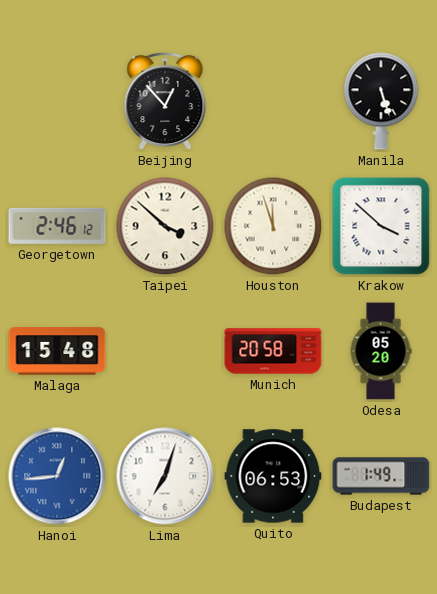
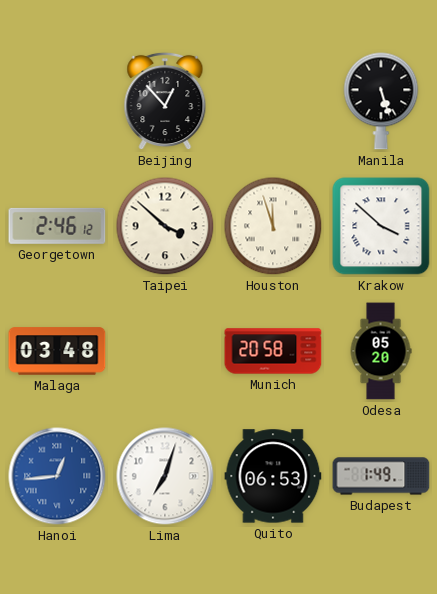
Malaga: 15:48 -> 03:48
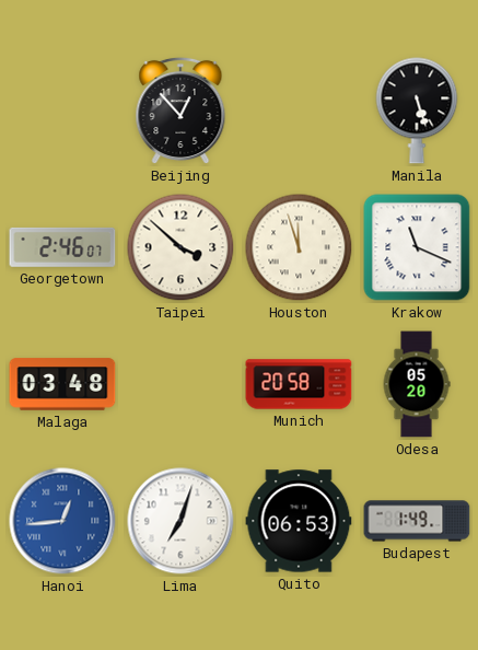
Georgetown: 2:46:12 -> 2:46:07
Krakow: 3:52 -> 11:19
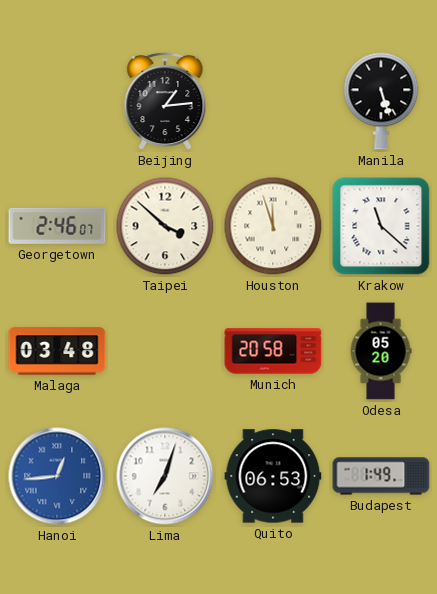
Beijing: 12:53 -> 1:14
Krakow: 11:19 -> 11:22
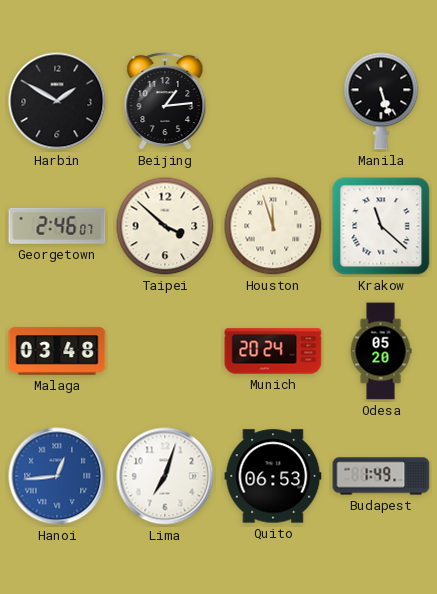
Harbin: none -> 1:50
Munich: 20:58 -> 20:24
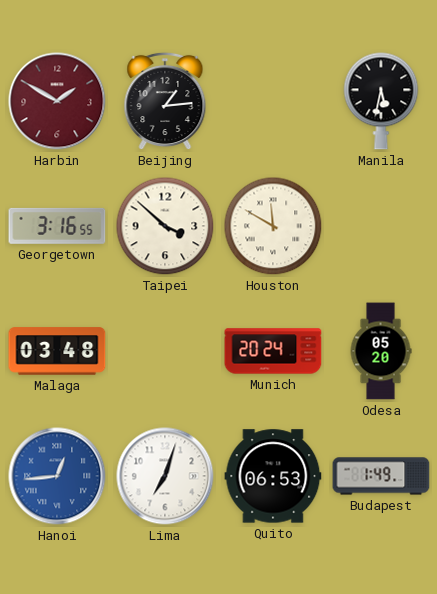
Harbin dial: black -> burgundy
Manila: 5:27 -> 5:32
Georgetown: 2:46 -> 3:16
Houston: 11:57 -> 11:50
Krakow: 11:22 -> none
